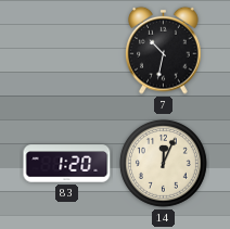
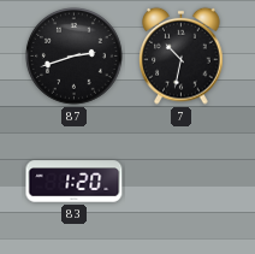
87: none -> 2:42
14: 12:04 -> none
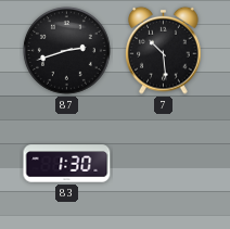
7: 10:32 -> 10:29
83: 1:20 -> 1:30
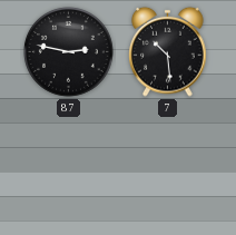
87: 2:42 -> 2:47
83: 1:30 -> none
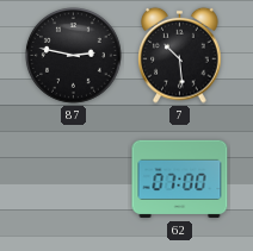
62: none -> 07:00
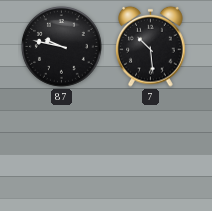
87: 2:47 -> 9:47
62: 07:00 -> none
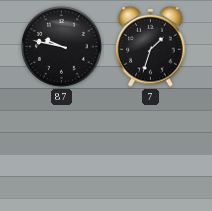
7: 10:29 -> 1:33
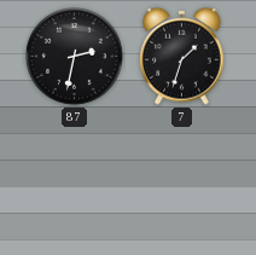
87: 9:47 -> 2:32
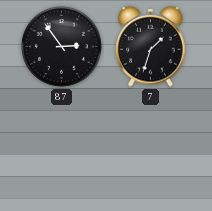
87: 2:32 -> 2:54
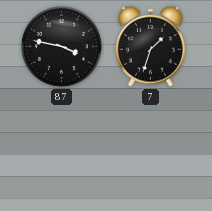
87: 2:54 -> 3:47
